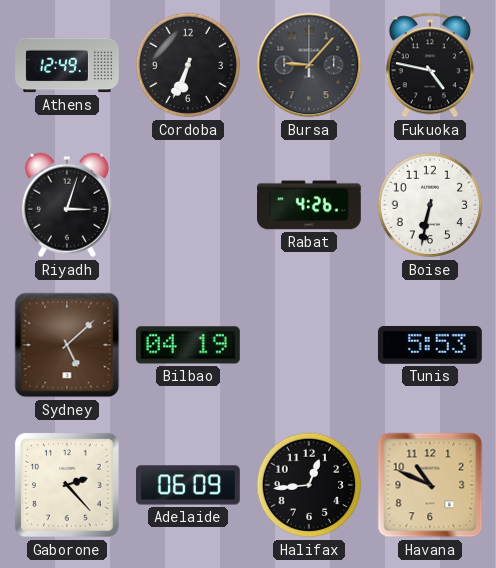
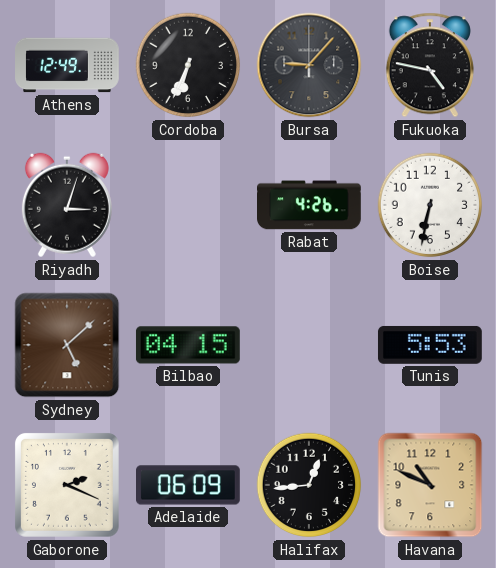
Bilbao: 04:19 -> 04:15
Gaborone: 2:23 -> 2:19
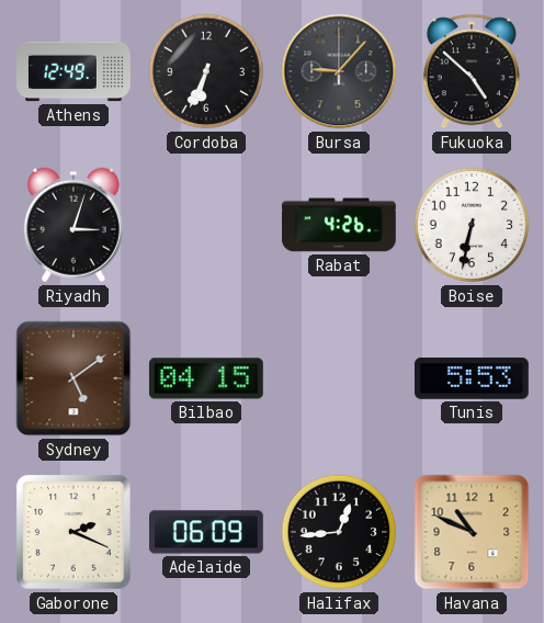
Fukuoka: 4:47 -> 4:52
Sydney: 5:08 -> 5:09
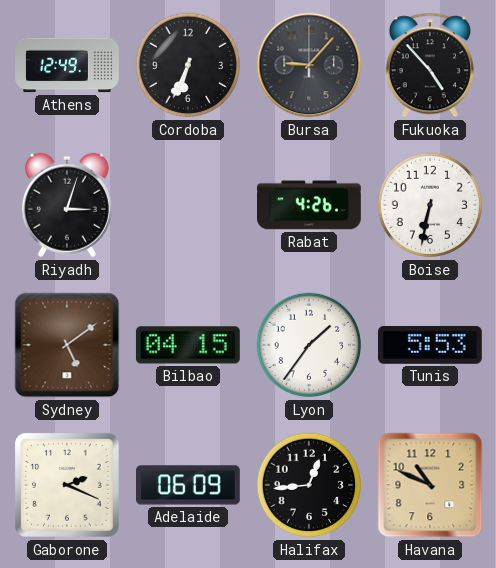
Fukuoka: 4:52 -> 4:53
Lyon: none -> 1:36
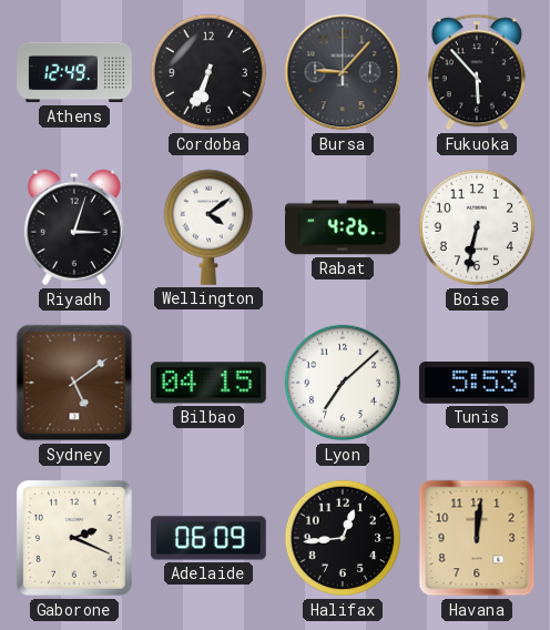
Fukuoka: 4:53 -> 5:53
Wellington: none -> 4:09
Lyon: 1:36 -> 7:08
Havana: 10:49 -> 12:01
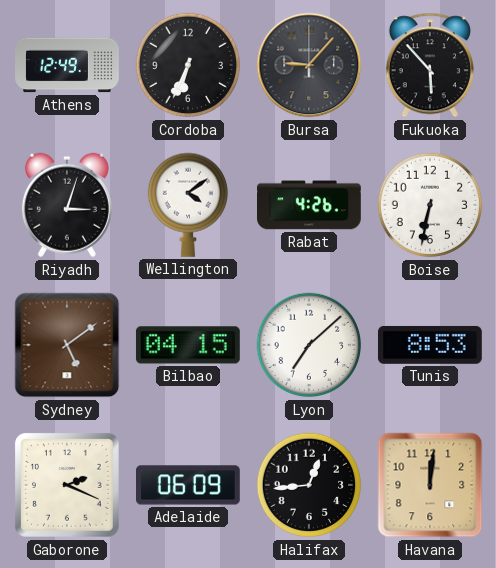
Tunis: 5:53 -> 8:53
